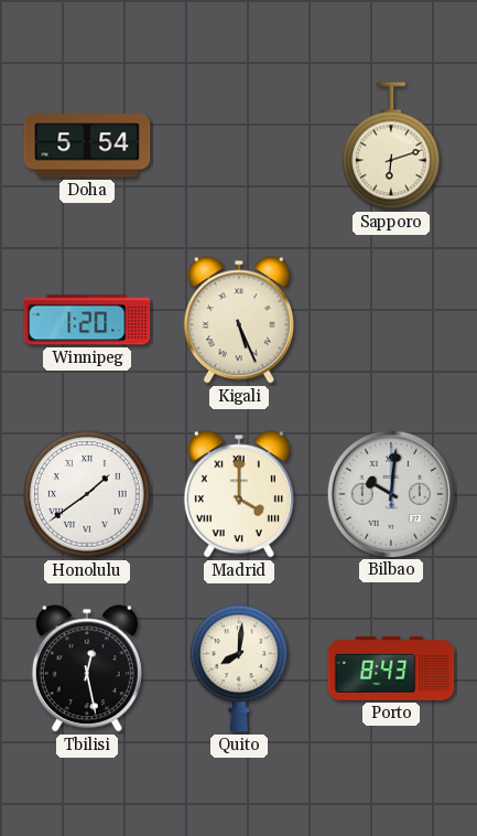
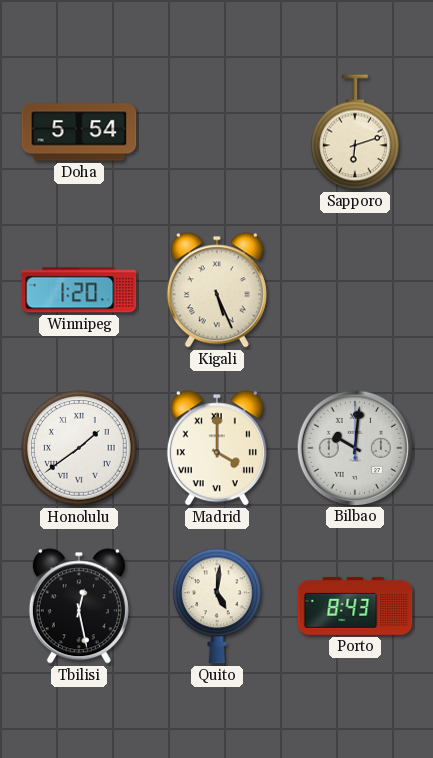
Quito: 8:01 -> 5:01
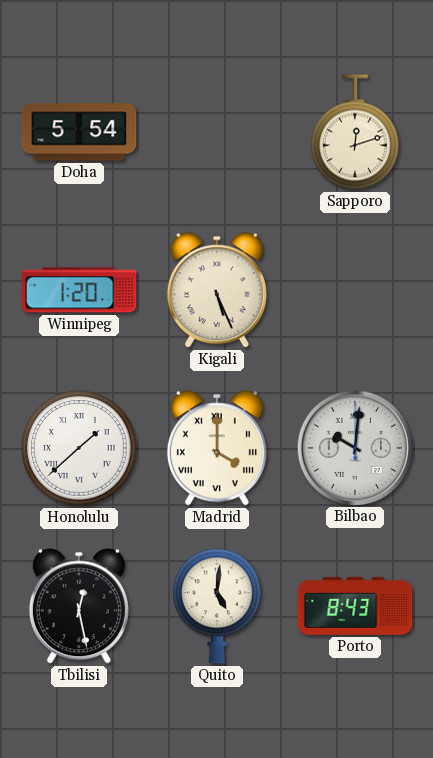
Sapporo: 6:12 -> 12:12
Honolulu: 1:39 -> 1:38
